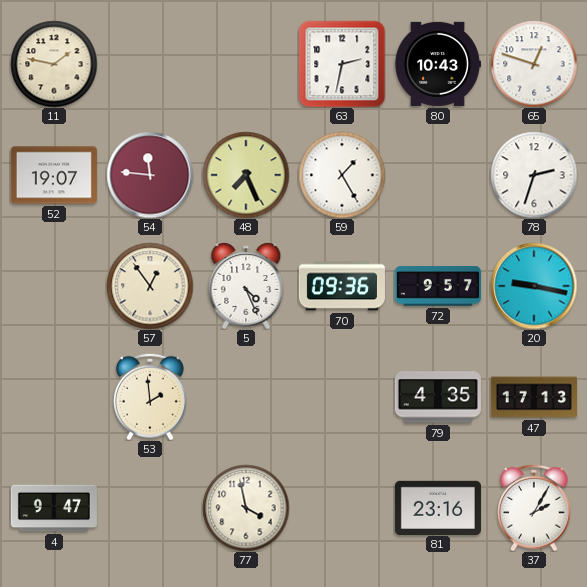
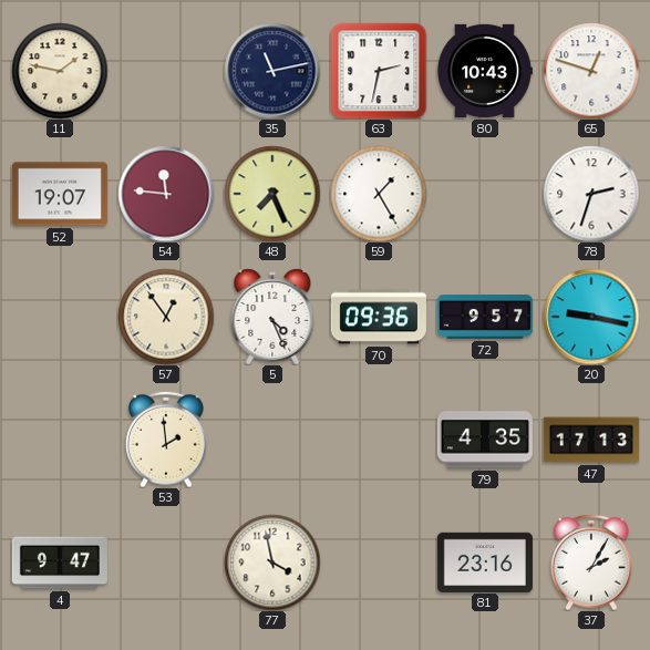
35: none -> 11:13
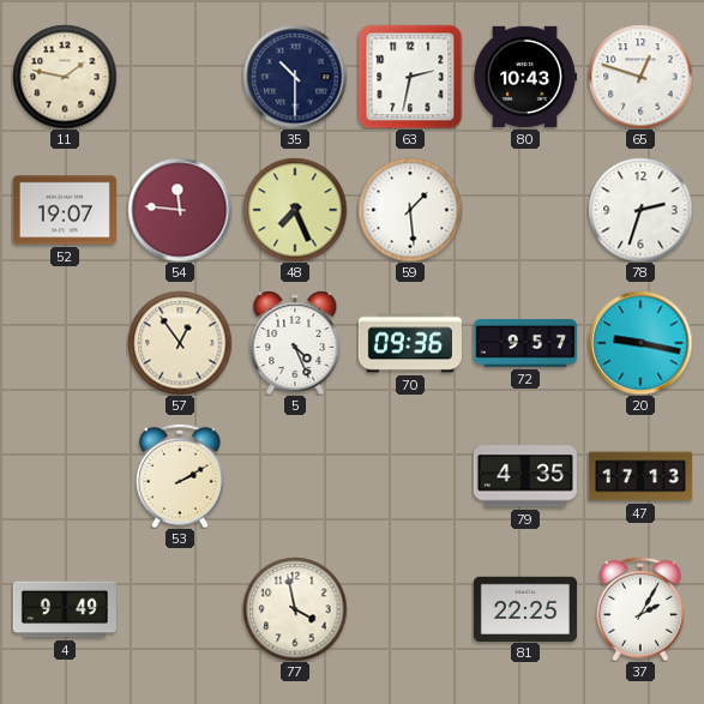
35: 11:13 -> 10:30
59: 1:25 -> 1:29
53: 1:59 -> 2:10
4: 9:47 -> 9:49
81: 23:16 -> 22:25
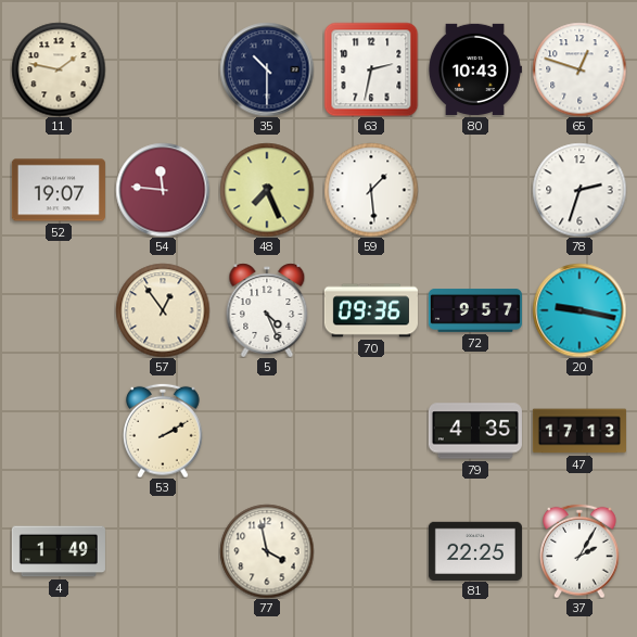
4: 9:49 -> 1:49
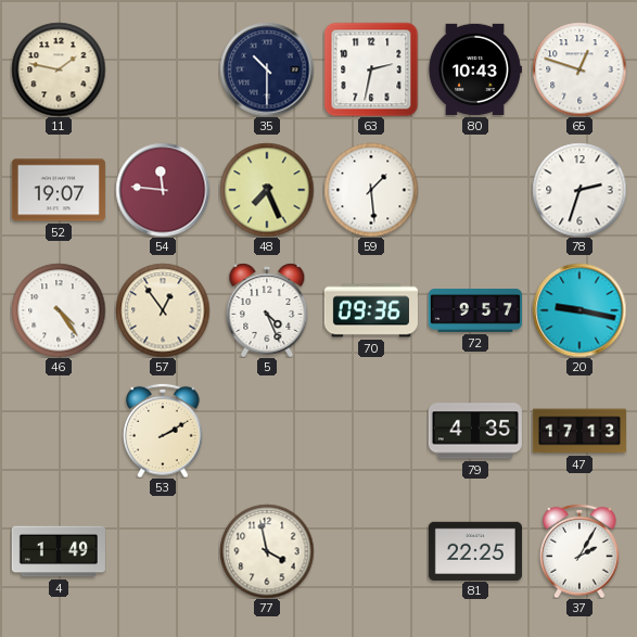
46: none -> 4:24
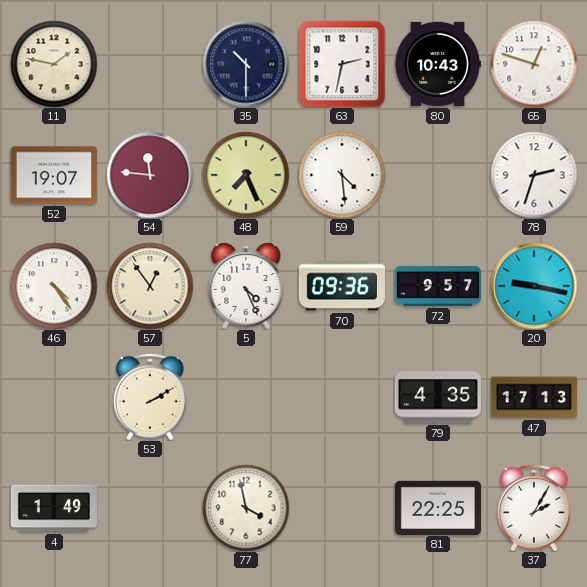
59: 1:29 -> 4:29
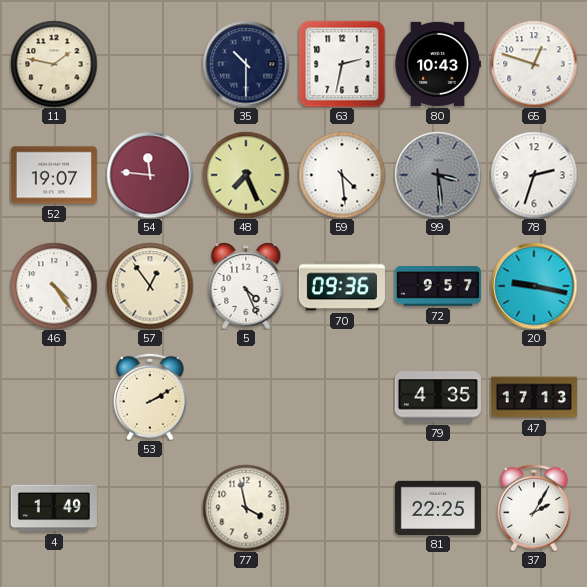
99: none -> 3:29
